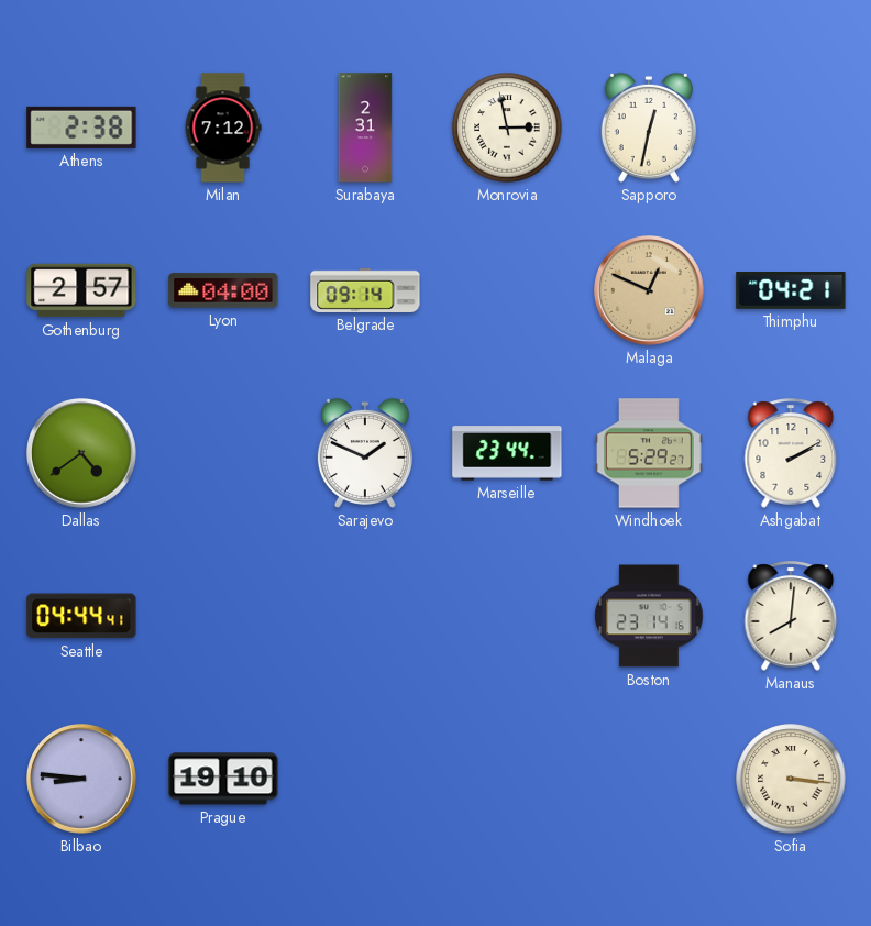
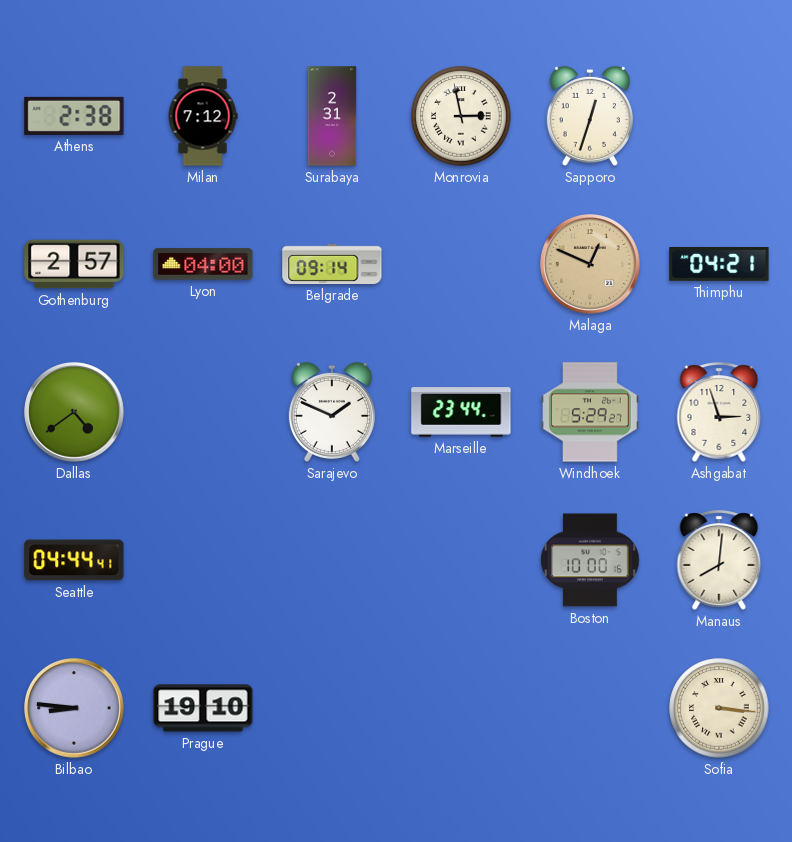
Sapporo: 12:32 -> 12:33
Ashgabat: 2:10 -> 2:57
Boston: 23:14 -> 10:00
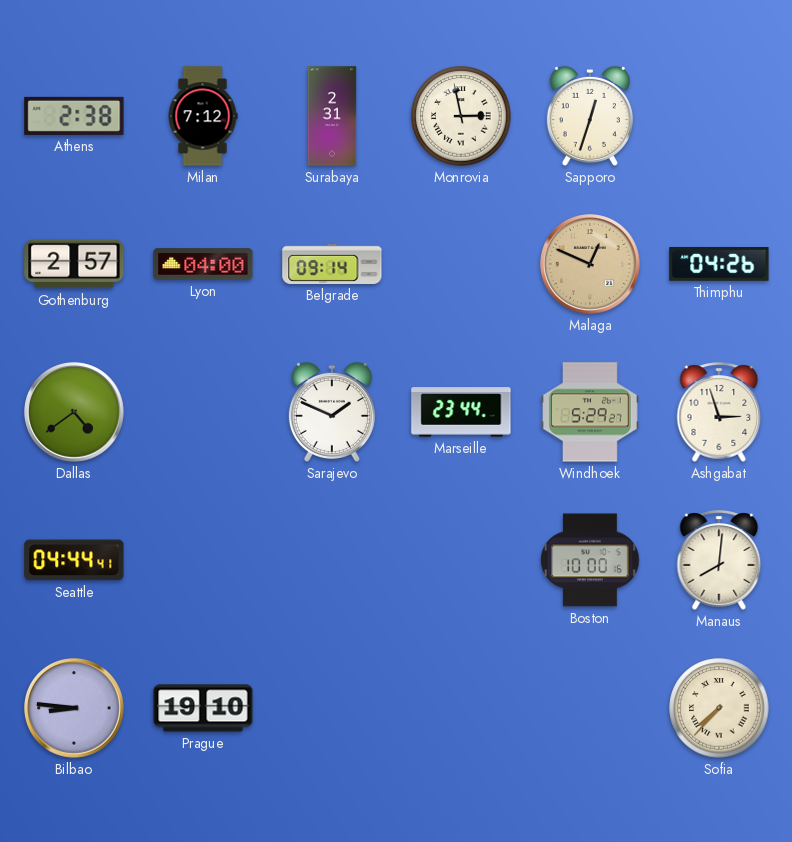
Thimphu: 04:21 -> 04:26
Sofia: 3:16 -> 7:37
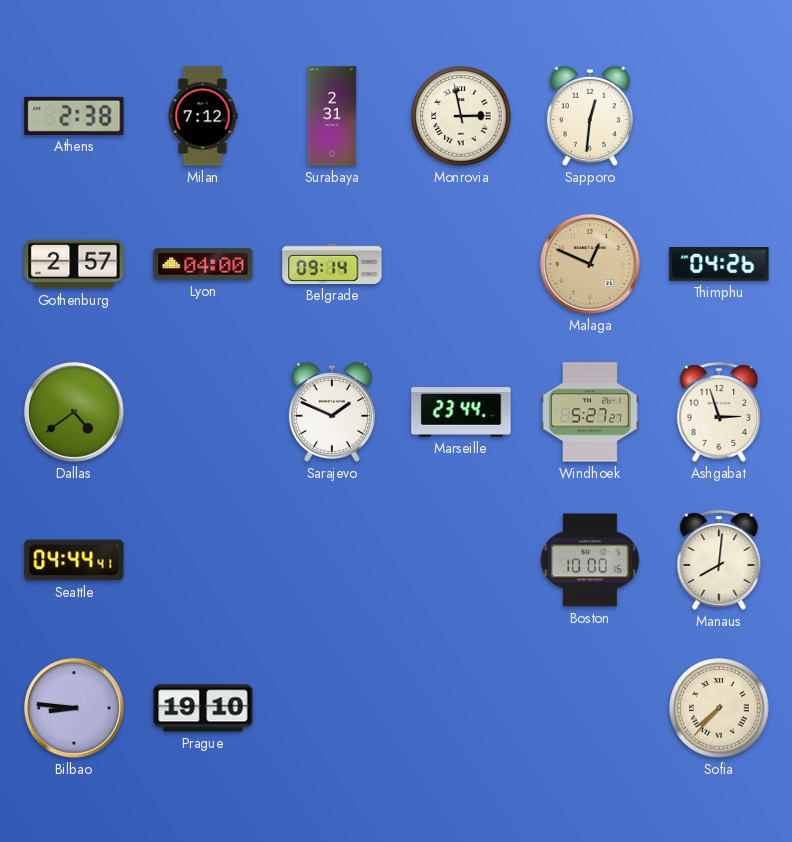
Sapporo: 12:33 -> 12:31
Windhoek: 5:29 -> 5:27
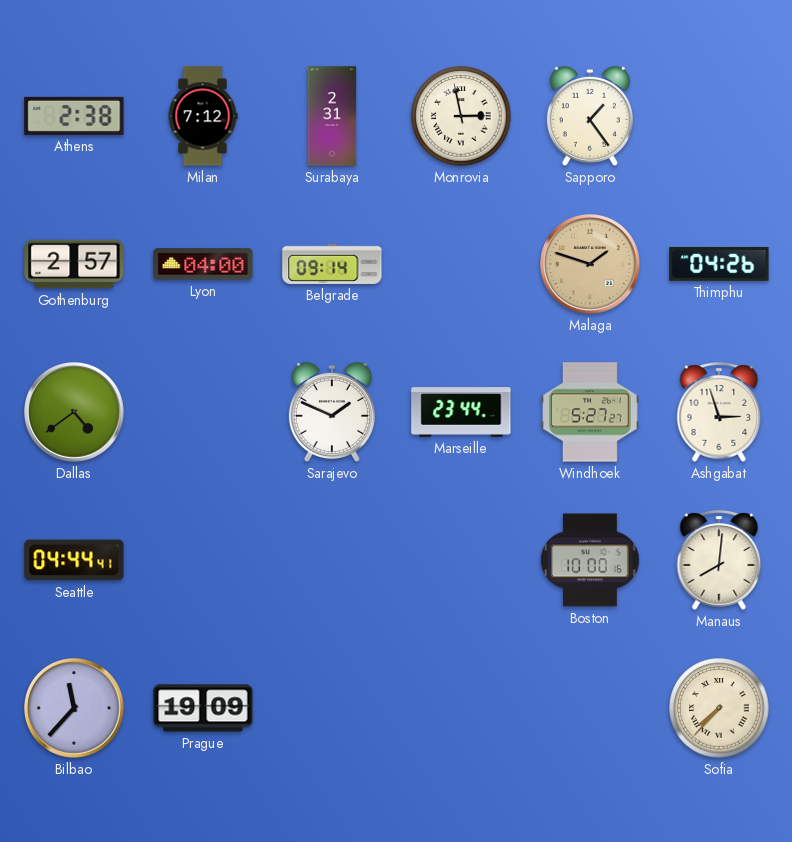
Sapporo: 12:31 -> 1:24
Malaga: 12:49 -> 1:48
Bilbao: 8:46 -> 11:37
Prague: 19:10 -> 19:09
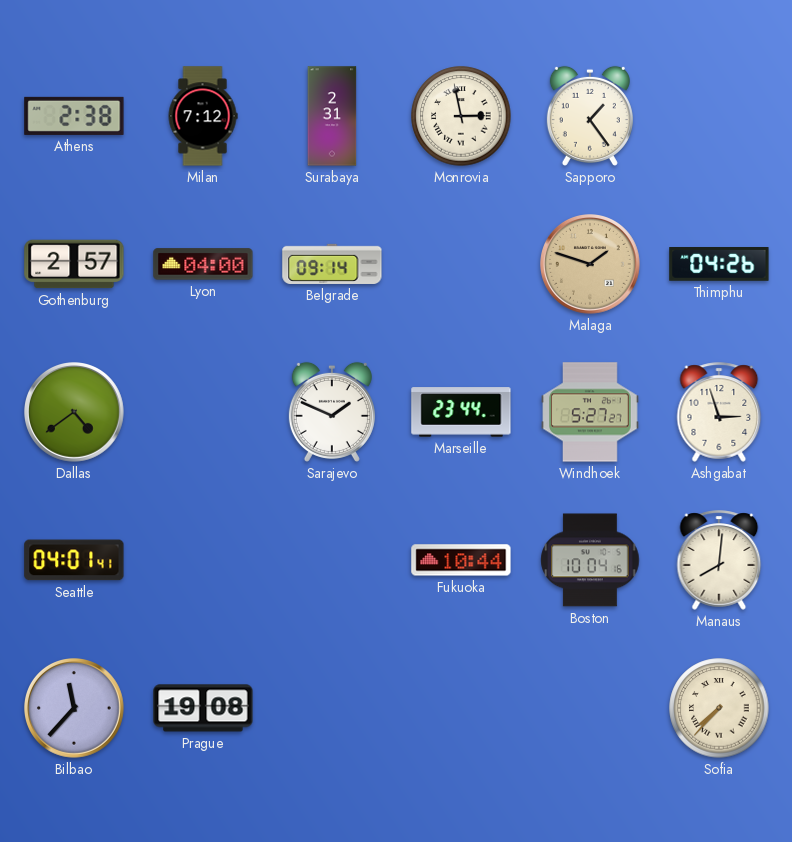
Seattle: 04:44 -> 04:01
Fukuoka: none -> 10:44
Boston: 10:00 -> 10:04
Prague: 19:09 -> 19:08
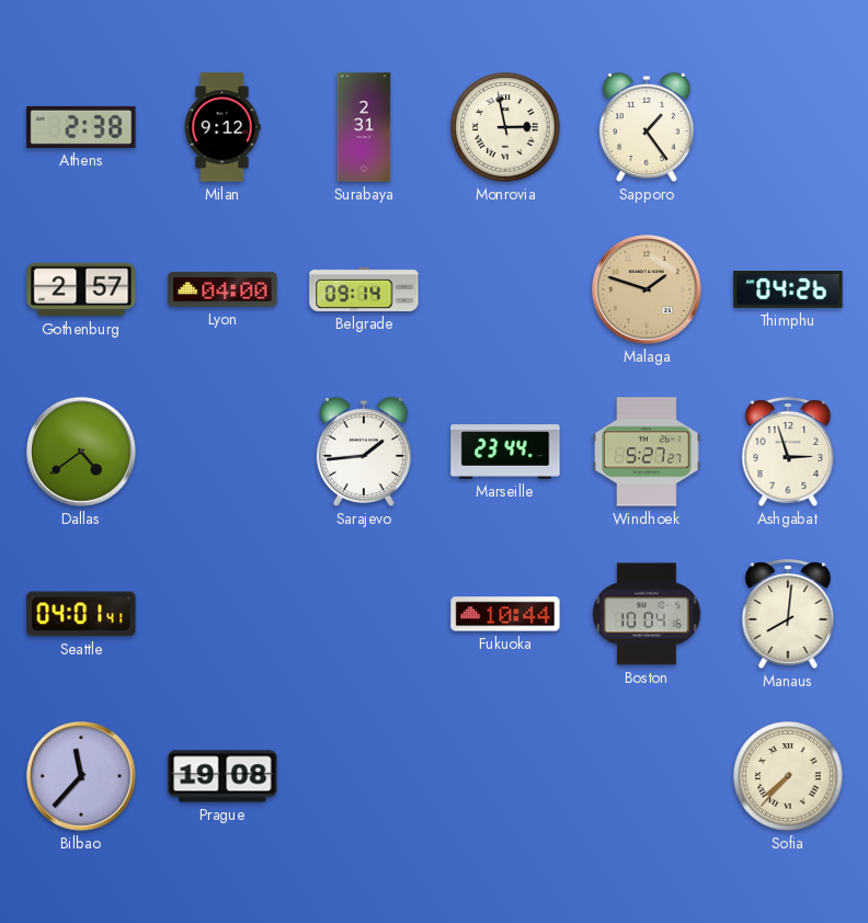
Milan: 7:12 -> 9:12
Sarajevo: 1:49 -> 1:44
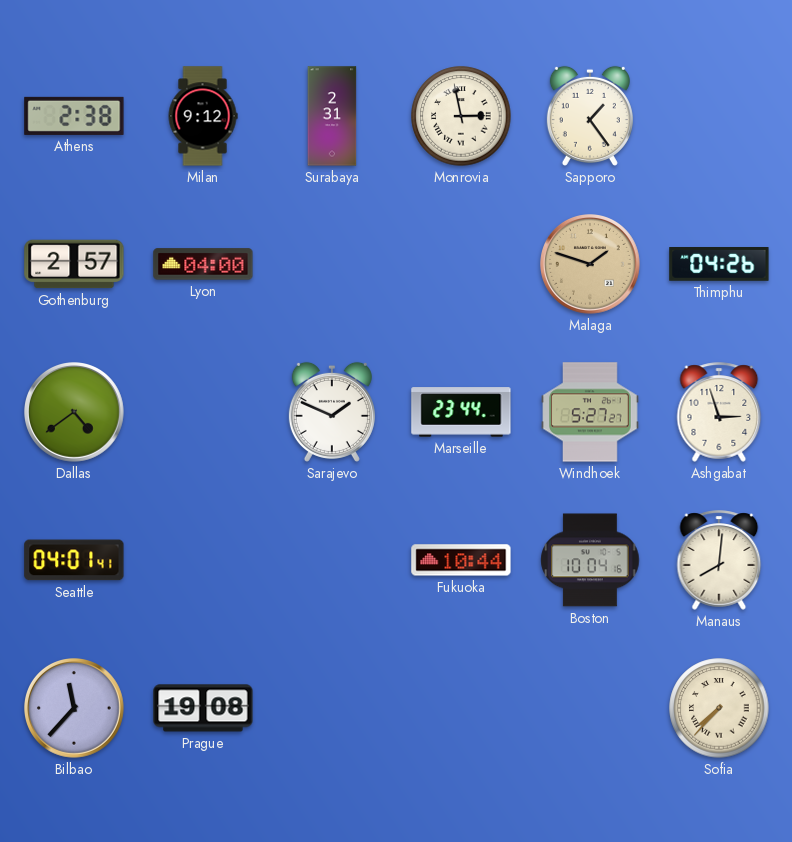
Belgrade: 09:14 -> none
Sarajevo: 1:44 -> 1:49
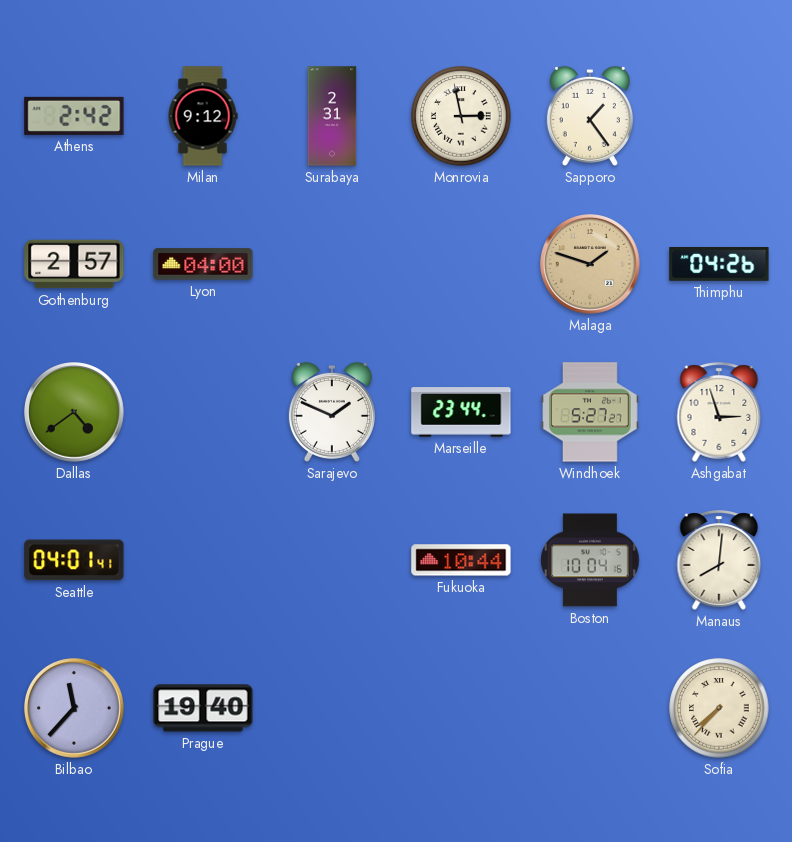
Athens: 2:38 -> 2:42
Prague: 19:08 -> 19:40
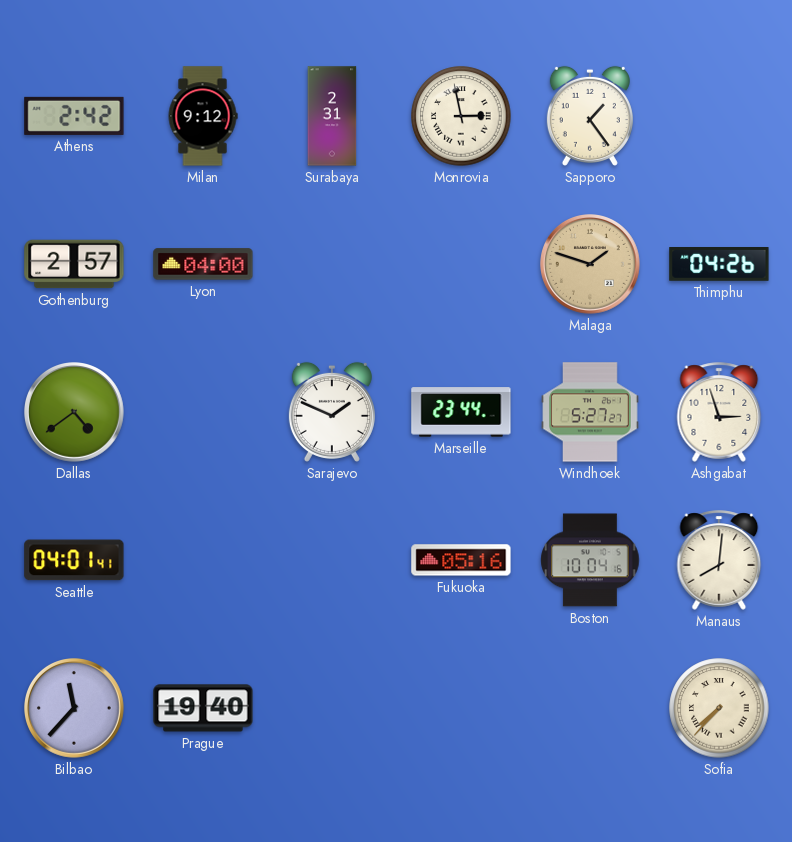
Fukuoka: 10:44 -> 05:16
